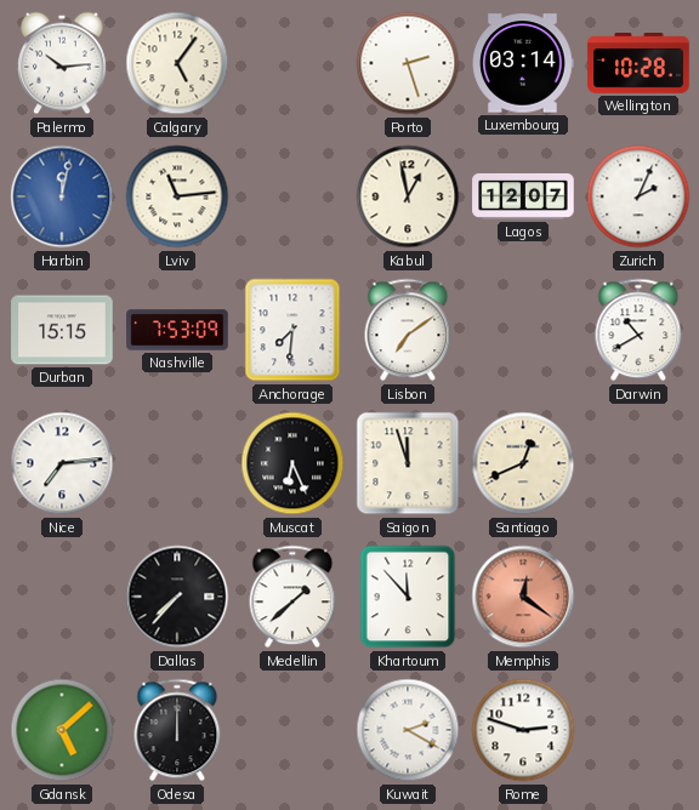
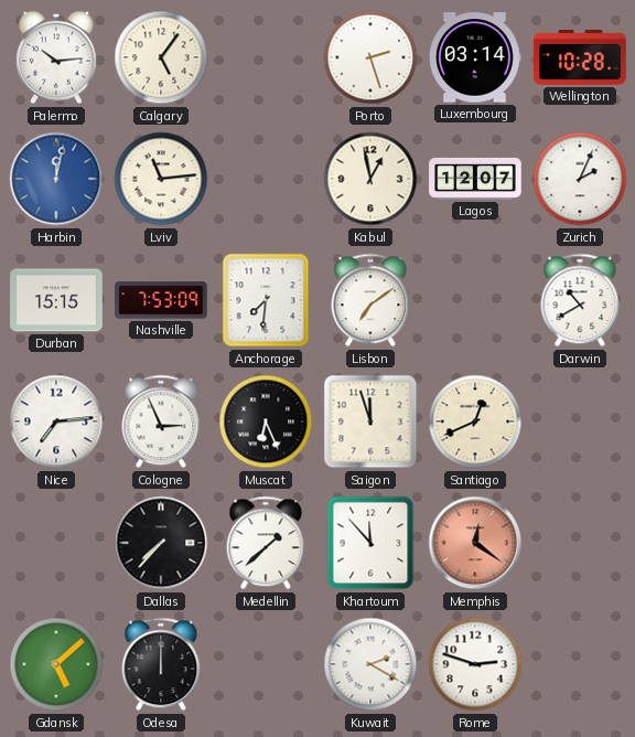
Cologne: none -> 2:56
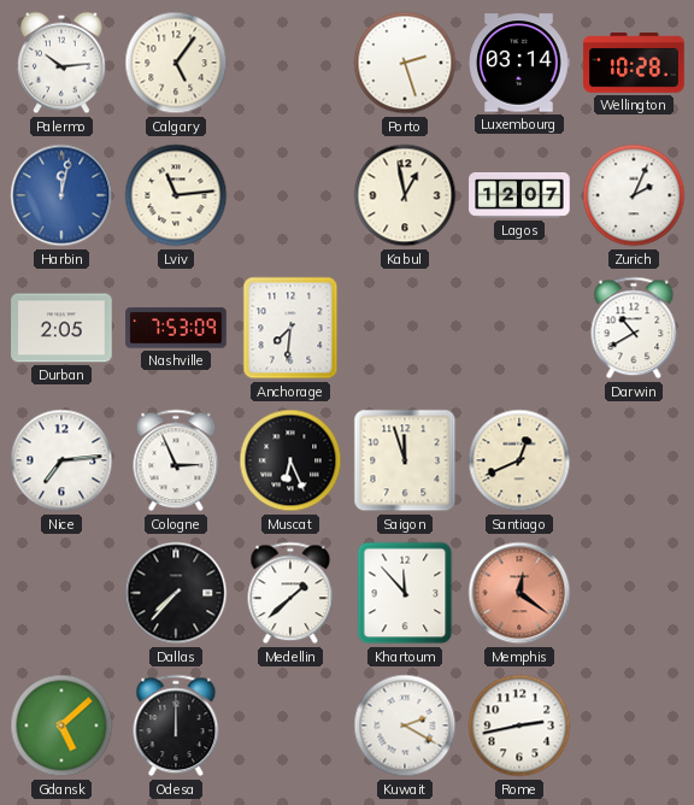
Durban: 15:15 -> 2:05
Lisbon: 7:09 -> none
Rome: 2:48 -> 2:43
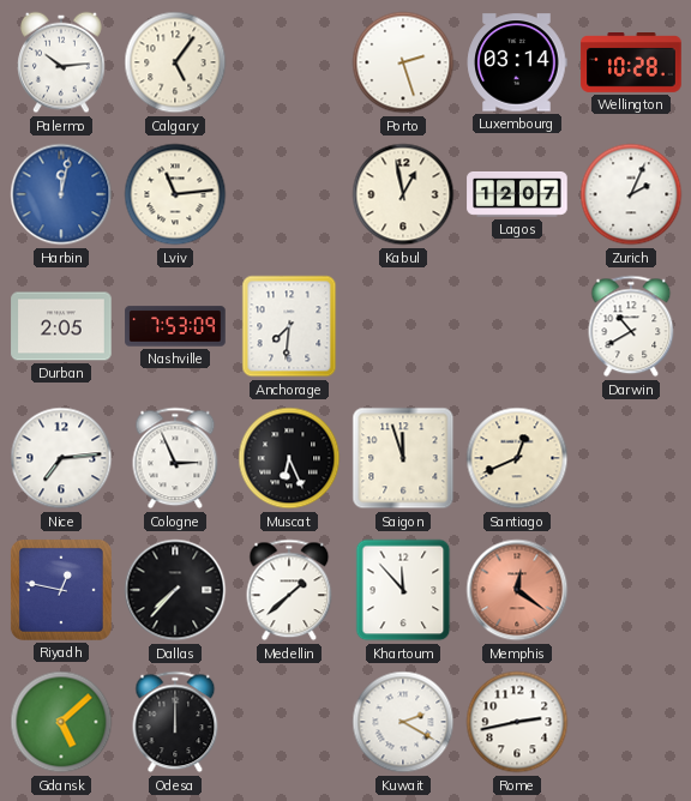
Riyadh: none -> 12:47
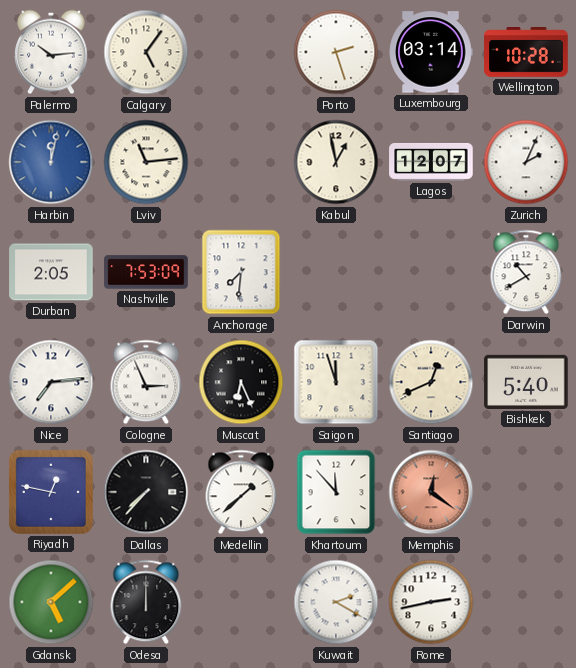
Bishkek: none -> 5:40
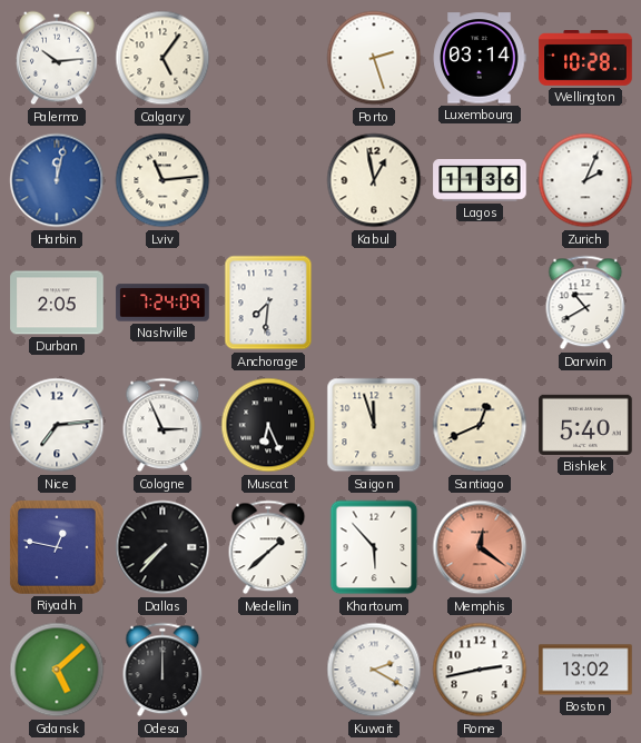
Lagos: 12:07 -> 11:36
Nashville: 7:53 -> 7:24
Khartoum: 11:53 -> 5:53
Boston: none -> 13:02
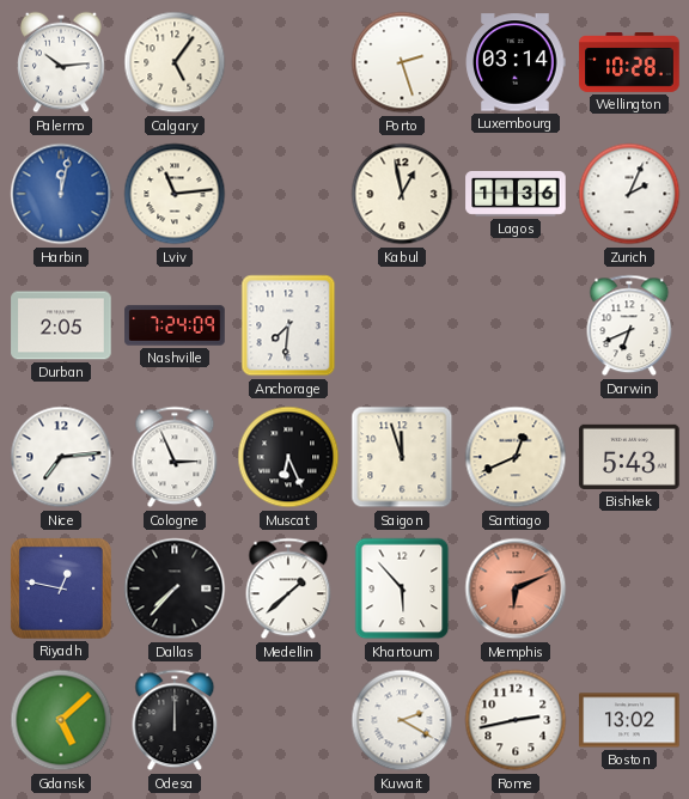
Darwin: 10:40 -> 6:41
Bishkek: 5:40 -> 5:43
Memphis: 12:21 -> 6:11
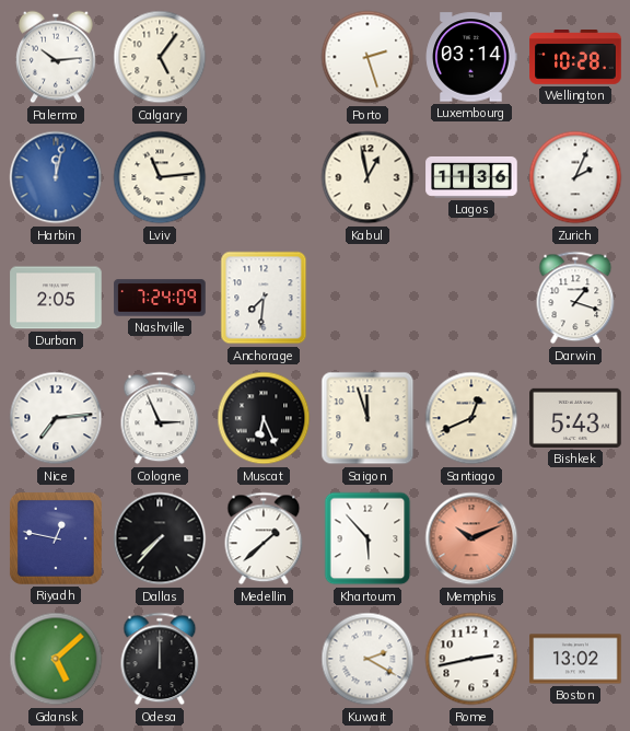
Darwin: 6:41 -> 1:18
Memphis: 6:11 -> 10:11
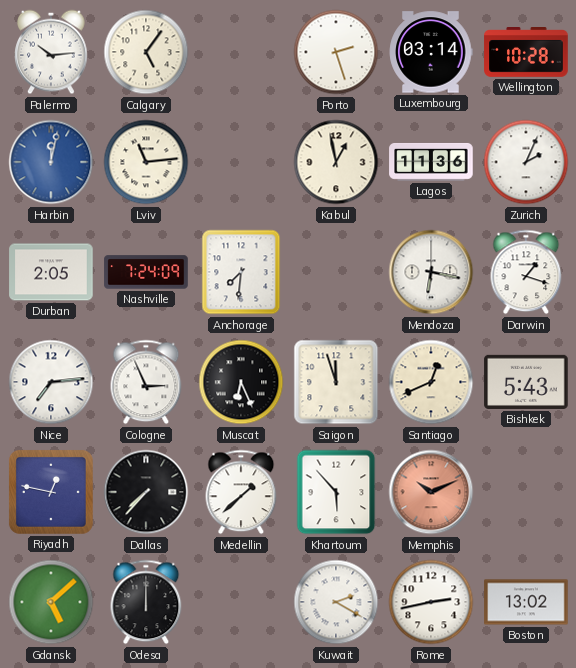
Mendoza: none -> 6:17
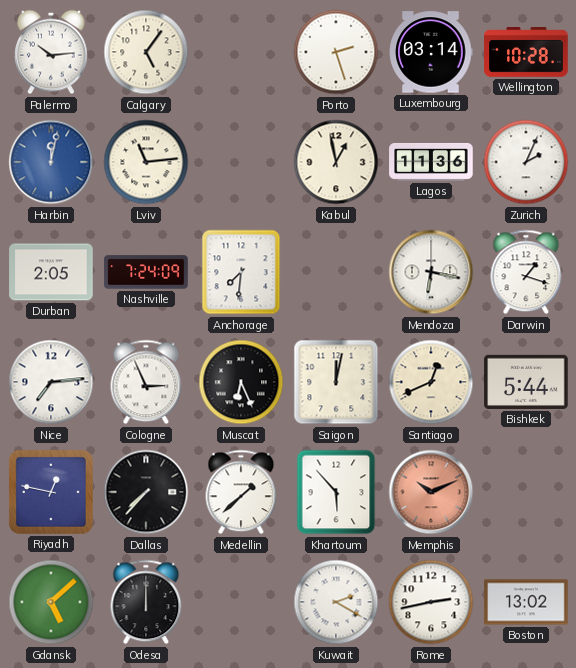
Saigon: 11:57 -> 12:02
Bishkek: 5:43 -> 5:44
